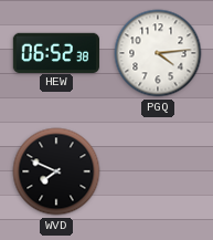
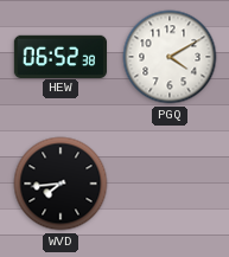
PGQ: 4:14 -> 4:10
WVD: 7:49 -> 7:44
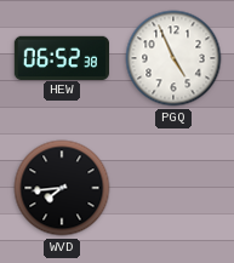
PGQ: 4:10 -> 4:56
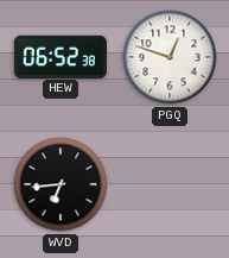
PGQ: 4:56 -> 12:48
WVD: 7:44 -> 6:44
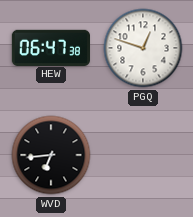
HEW: 06:52 -> 06:47
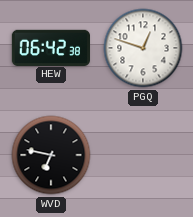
HEW: 06:47 -> 06:42
WVD: 6:44 -> 6:47
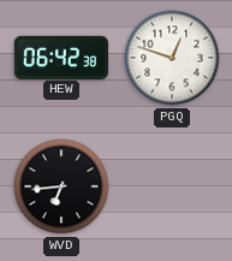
WVD: 6:47 -> 6:44
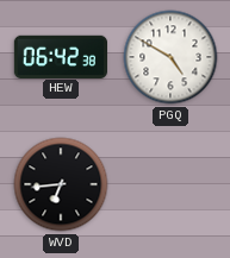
PGQ: 12:48 -> 4:50
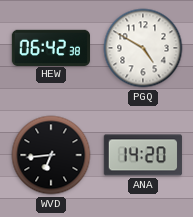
ANA: none -> 14:20
